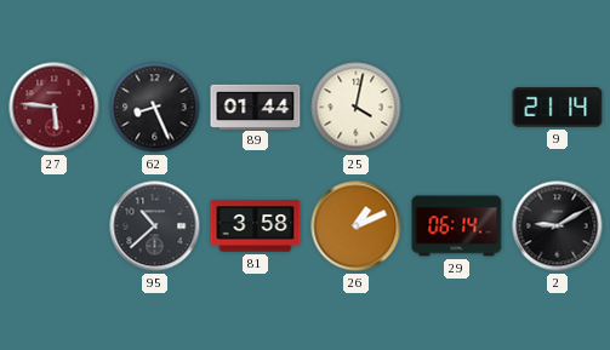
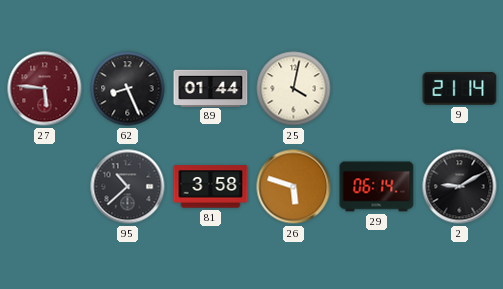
26: 1:11 -> 5:48
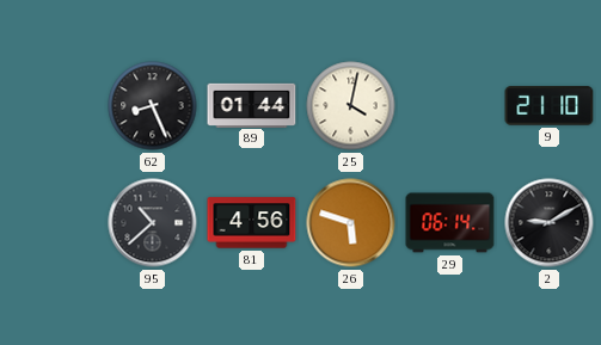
27: 5:46 -> none
9: 21:14 -> 21:10
81: 3:58 -> 4:56
